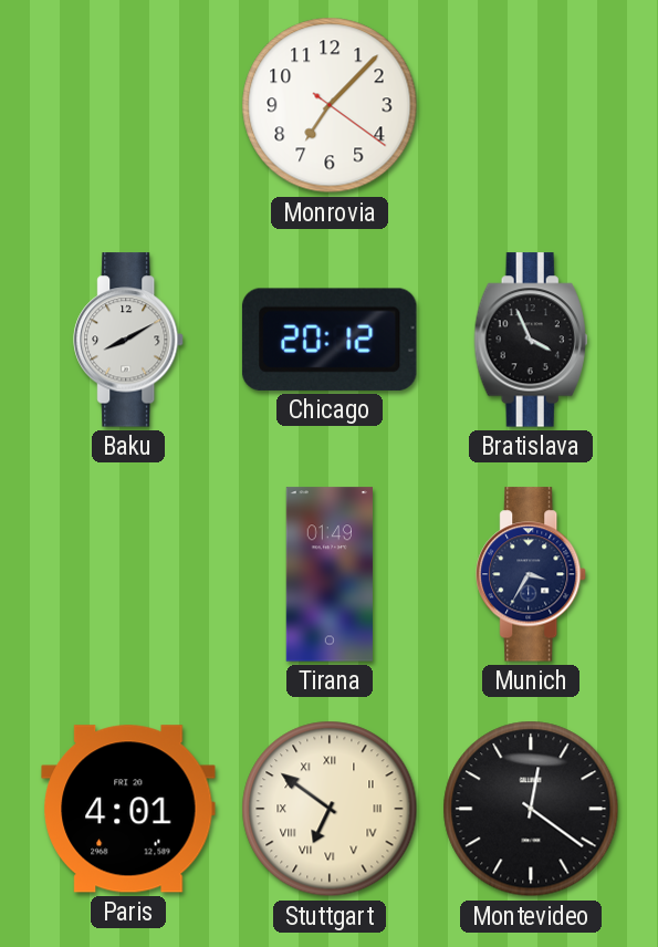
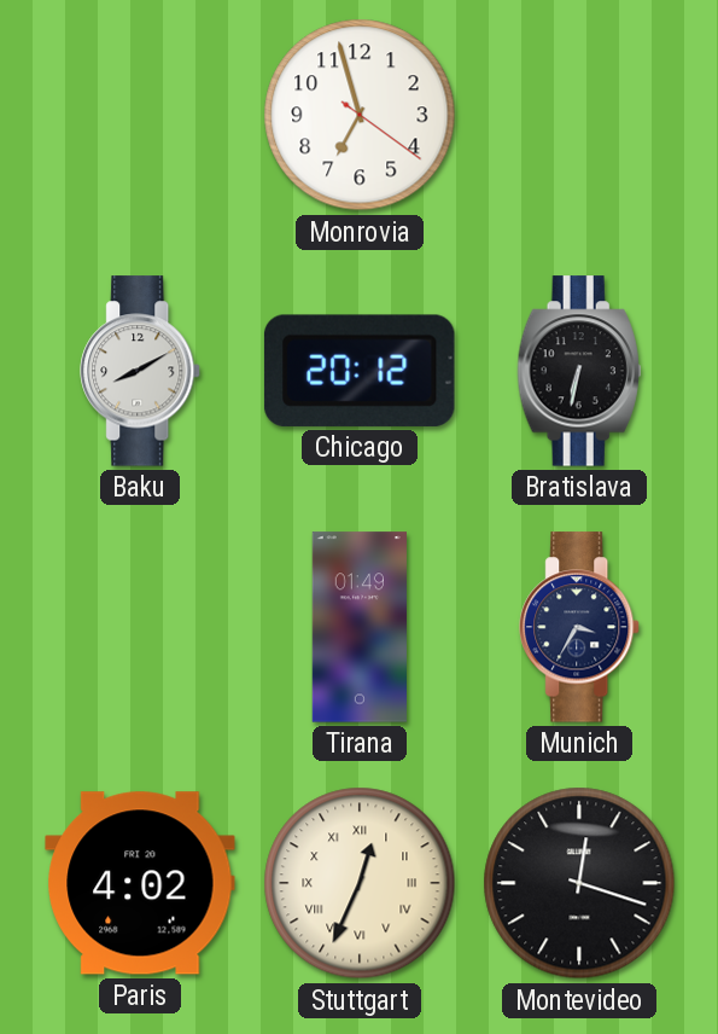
Monrovia: 7:07 -> 6:57
Bratislava: 3:56 -> 6:32
Paris: 4:01 -> 4:02
Stuttgart: 6:51 -> 12:34
Montevideo: 12:21 -> 12:18
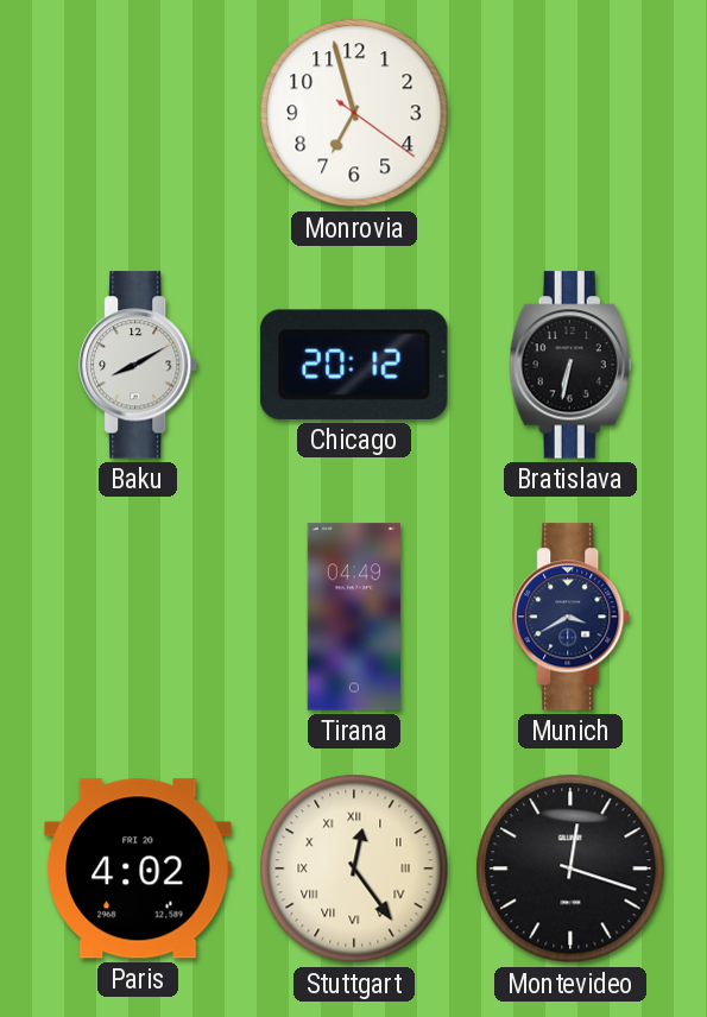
Tirana: 01:49 -> 04:49
Munich: 3:35 -> 3:40
Stuttgart: 12:34 -> 12:24
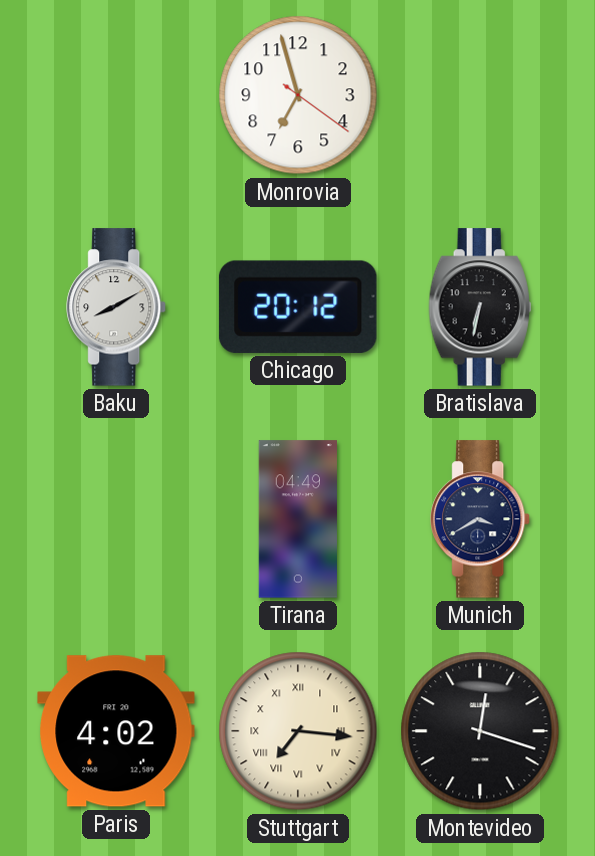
Stuttgart: 12:24 -> 7:16
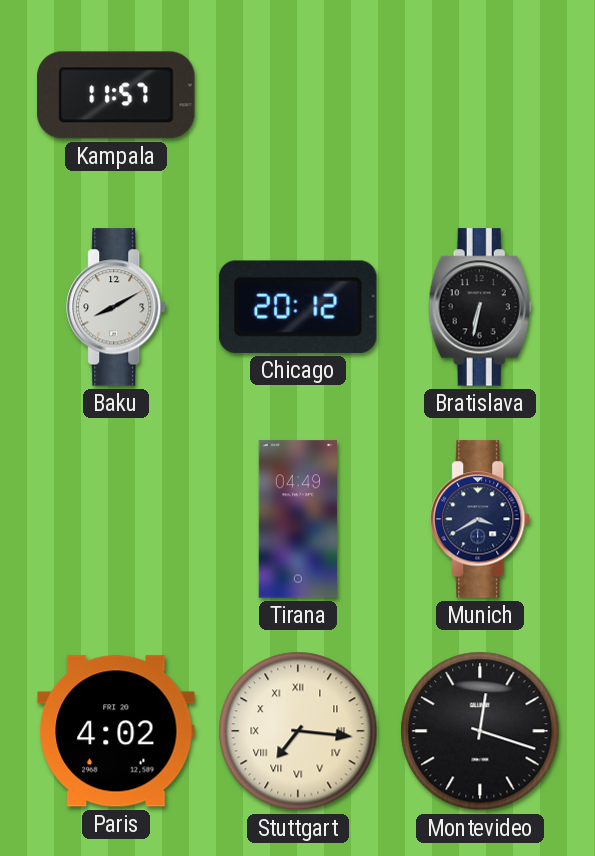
Kampala: none -> 11:57
Monrovia: 6:57 -> none
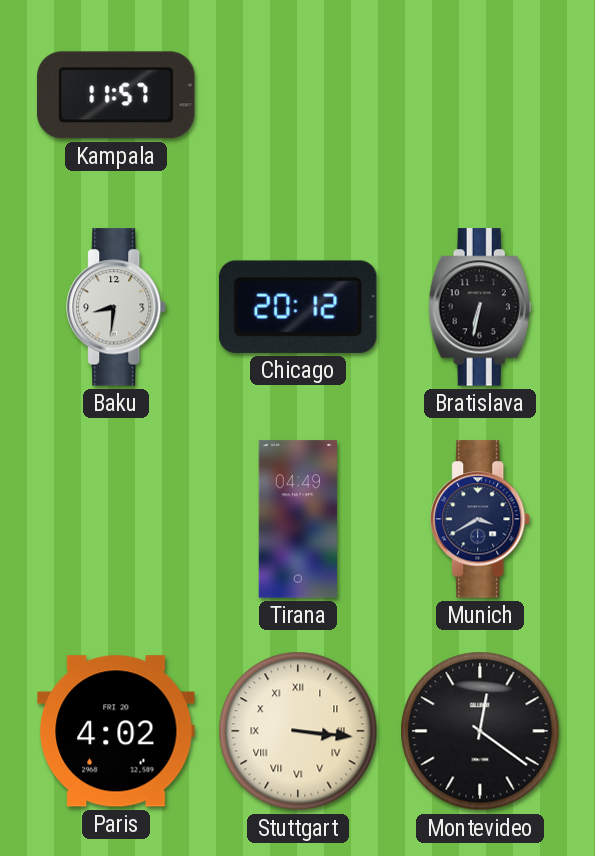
Baku: 8:10 -> 8:31
Stuttgart: 7:16 -> 3:16
Montevideo: 12:18 -> 12:21
